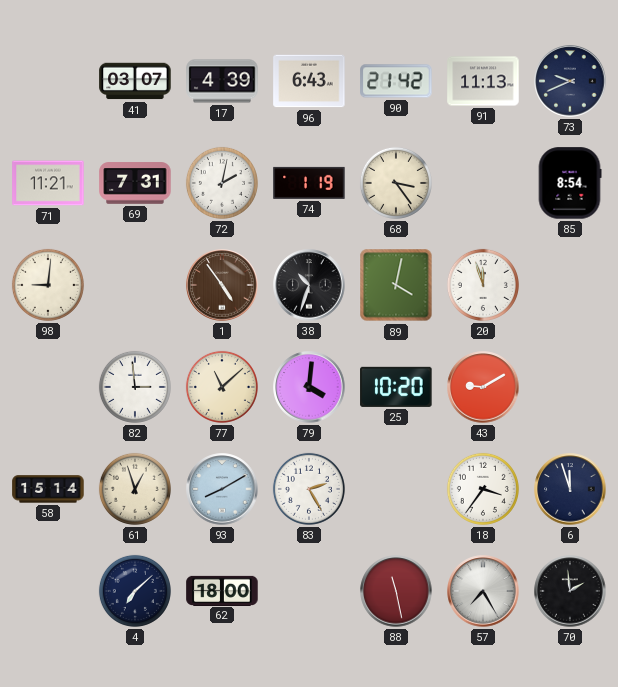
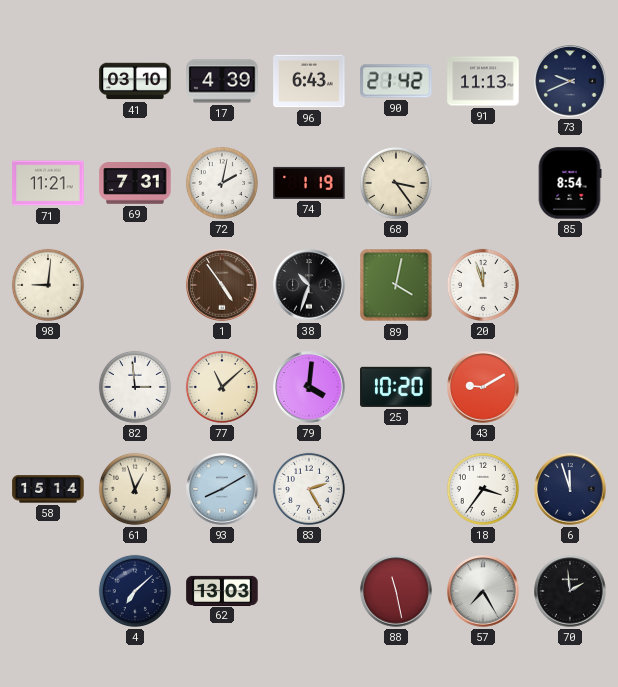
41: 03:07 -> 03:10
62: 18:00 -> 13:03
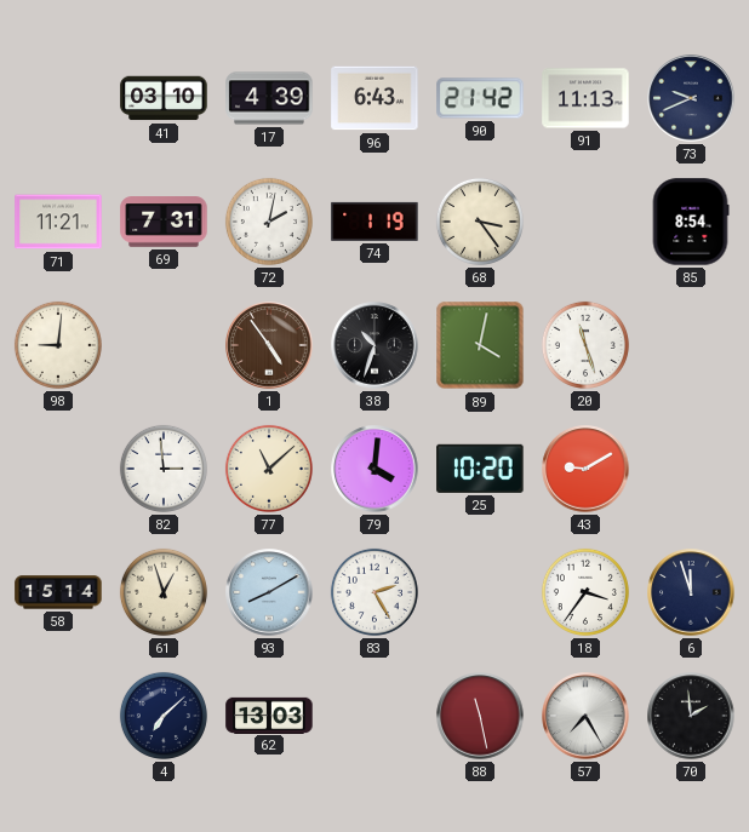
20: 11:57 -> 11:27
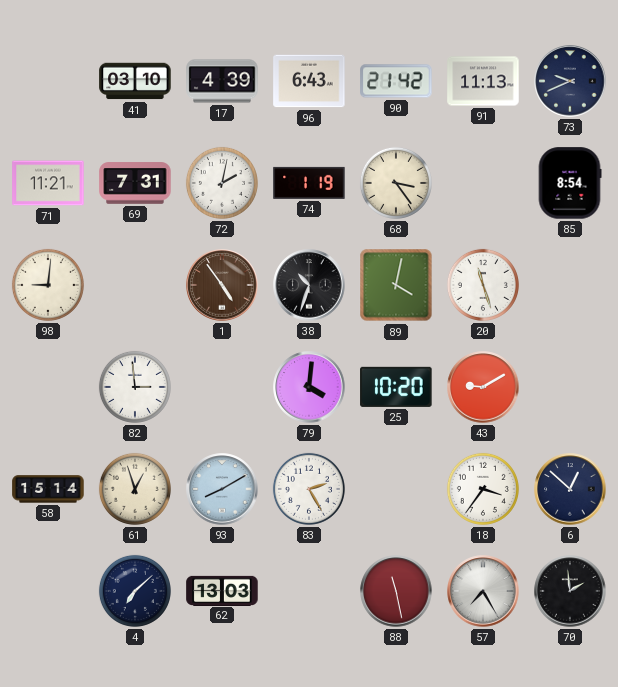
77: 11:08 -> none
6: 11:57 -> 12:52
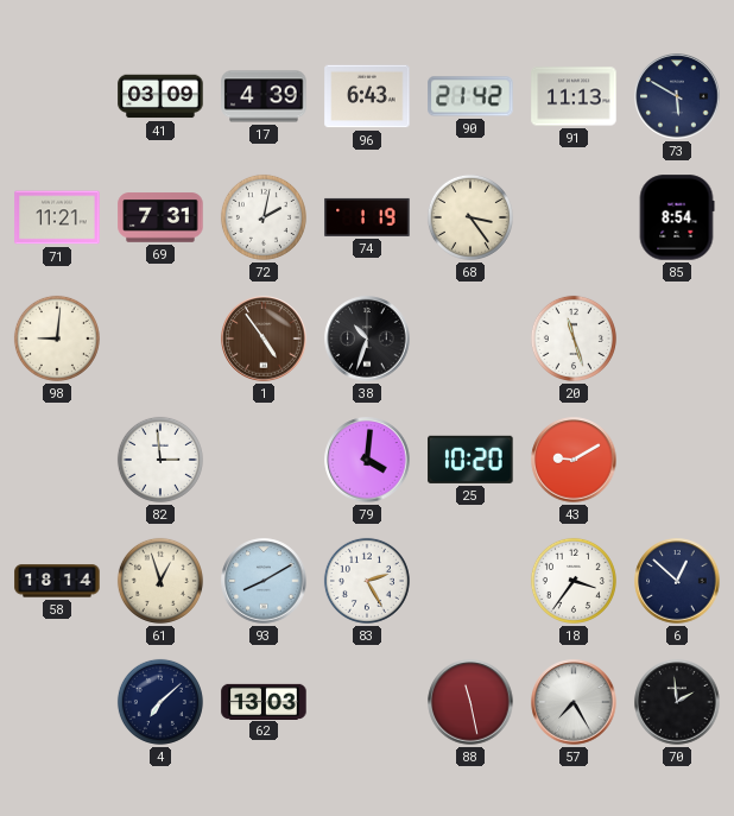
41: 03:10 -> 03:09
73: 9:41 -> 5:50
89: 4:02 -> none
58: 15:14 -> 18:14
